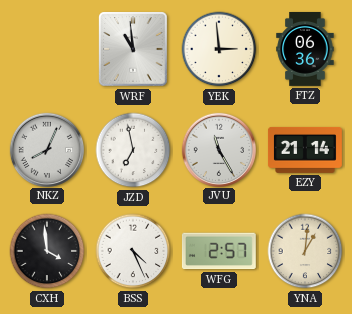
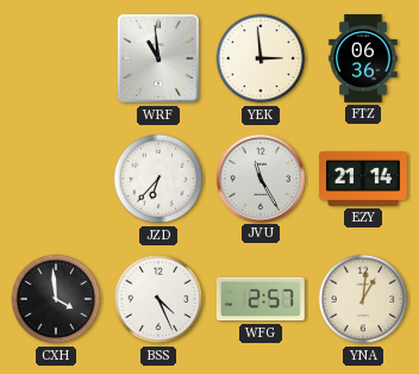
NKZ: 8:04 -> none
JZD: 6:58 -> 6:37
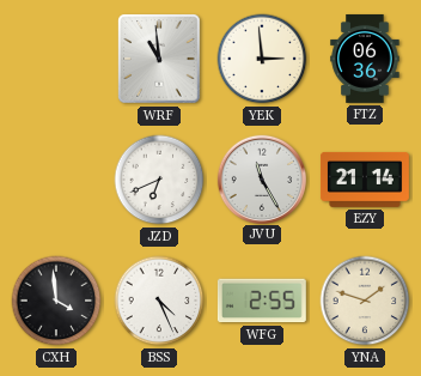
JZD: 6:37 -> 6:41
WFG: 2:57 -> 2:55
YNA: 1:01 -> 1:48
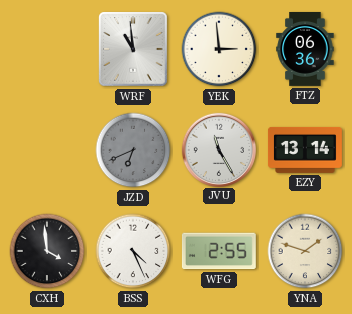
JZD dial: white -> grey
EZY: 21:14 -> 13:14
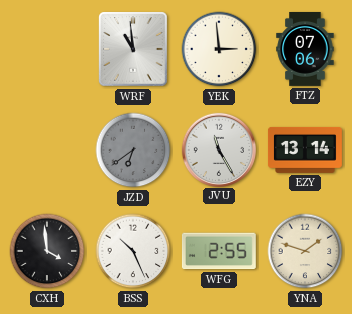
FTZ: 06:36 -> 07:06
JZD: 6:41 -> 6:39
BSS: 4:26 -> 10:26
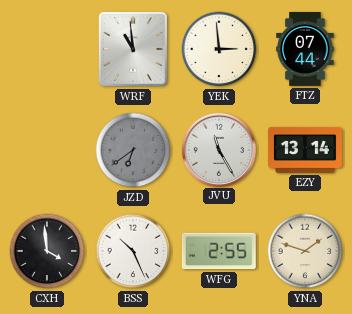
FTZ: 07:06 -> 07:44
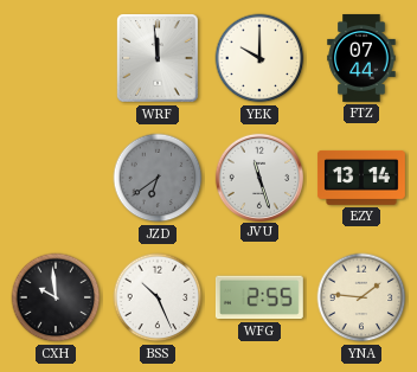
WRF: 10:59 -> 11:59
YEK: 2:59 -> 10:00
JVU: 11:25 -> 11:27
CXH: 3:59 -> 9:59
YNA: 1:48 -> 1:46
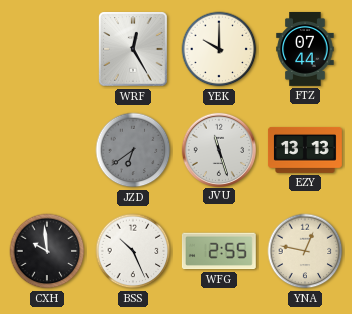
WRF: 11:59 -> 12:25
EZY: 13:14 -> 13:13
YNA: 1:46 -> 12:47
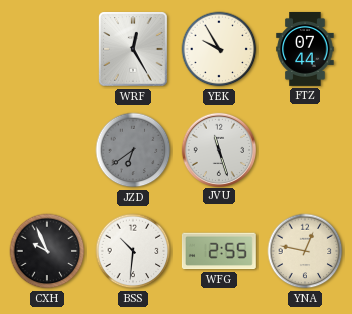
YEK: 10:00 -> 9:55
EZY: 13:13 -> none
CXH: 9:59 -> 9:56
BSS: 10:26 -> 10:31
